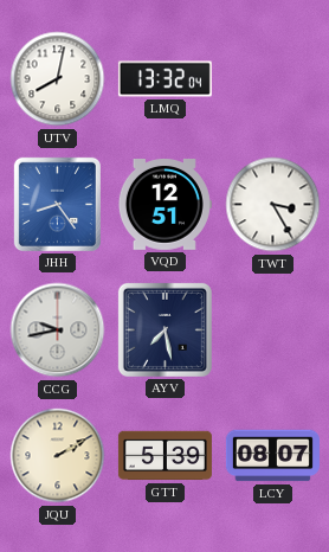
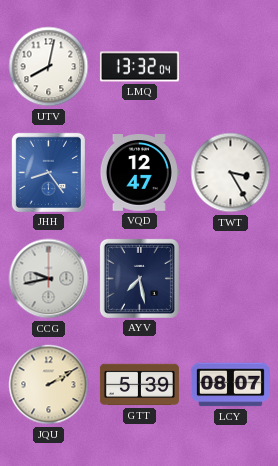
VQD: 12:51 -> 12:47
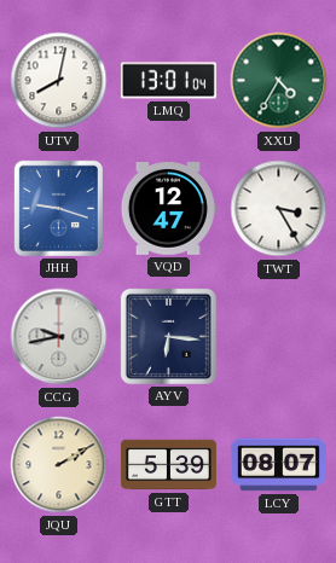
LMQ: 13:32 -> 13:01
XXU: none -> 4:35
JHH: 8:24 -> 9:18
AYV: 7:28 -> 6:16
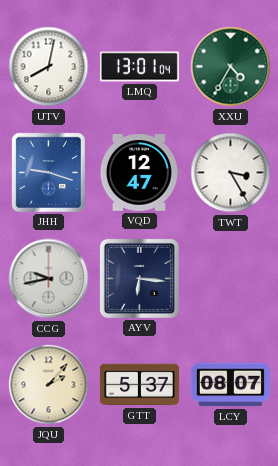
JQU: 2:10 -> 2:07
GTT: 5:39 -> 5:37
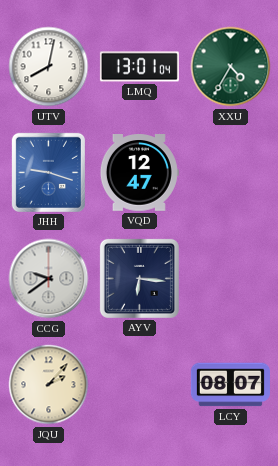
TWT: 3:25 -> none
CCG: 9:43 -> 9:39
GTT: 5:37 -> none
